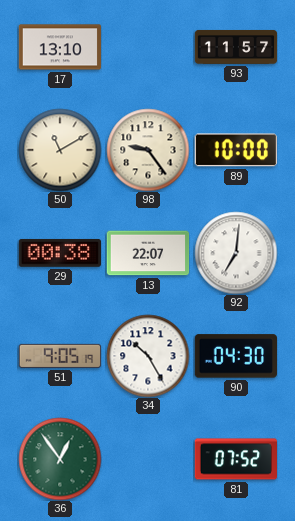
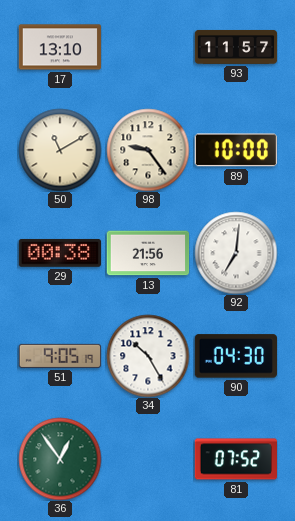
13: 22:07 -> 21:56
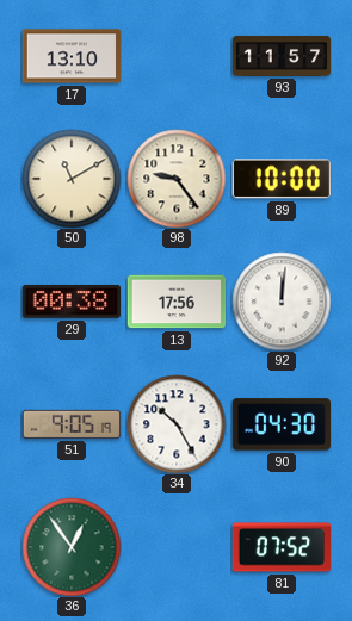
13: 21:56 -> 17:56
92: 7:01 -> 12:01
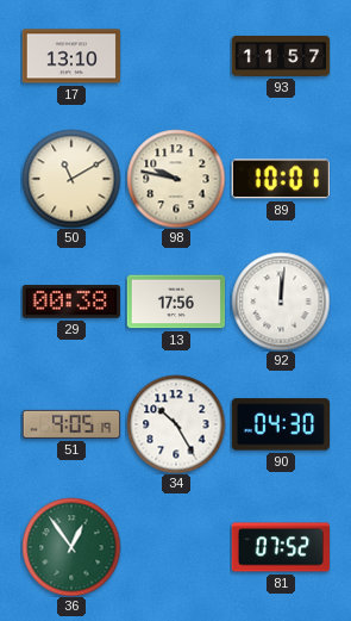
98: 9:24 -> 9:47
89: 10:00 -> 10:01
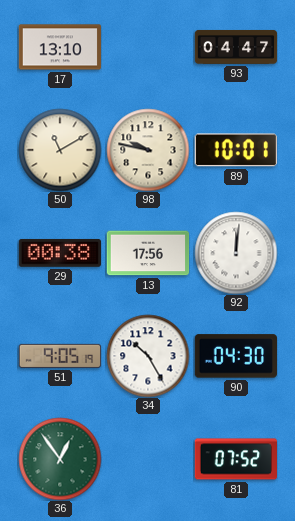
93: 11:57 -> 04:47
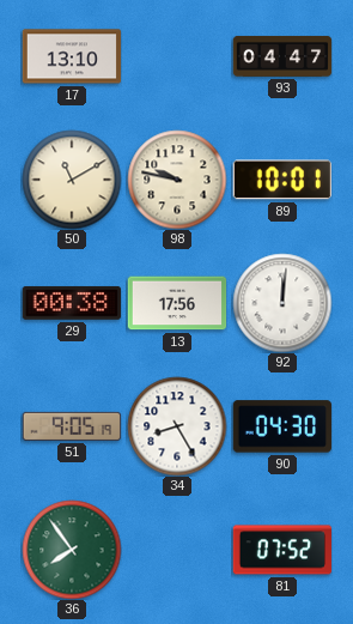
34: 10:25 -> 8:25
36: 12:54 -> 7:54
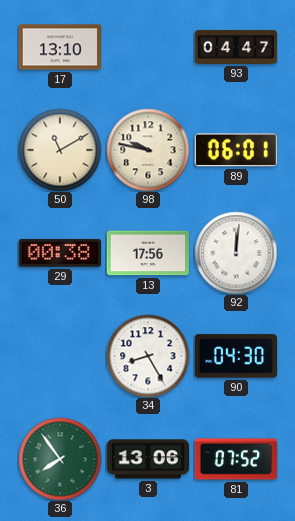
89: 10:01 -> 06:01
51: 9:05 -> none
3: none -> 13:06
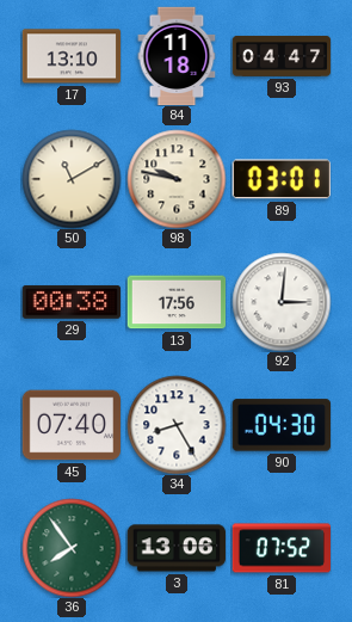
84: none -> 11:18
89: 06:01 -> 03:01
92: 12:01 -> 3:01
45: none -> 07:40
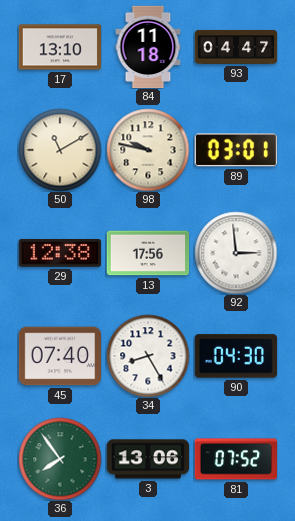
29: 00:38 -> 12:38
92: 3:01 -> 2:59
